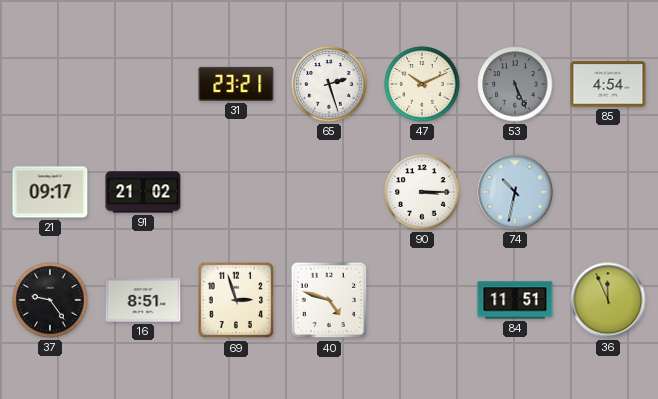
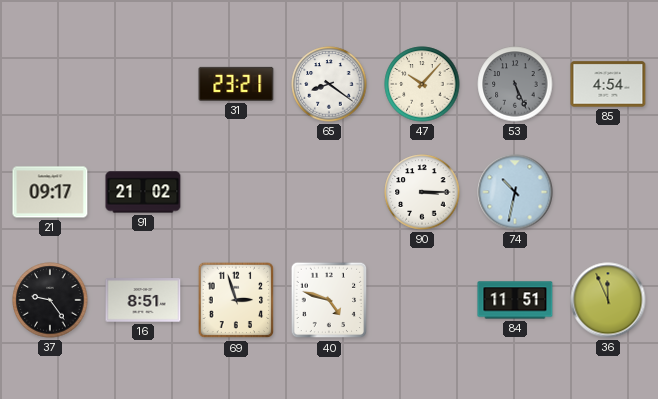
65: 2:27 -> 8:21
47: 10:11 -> 10:07
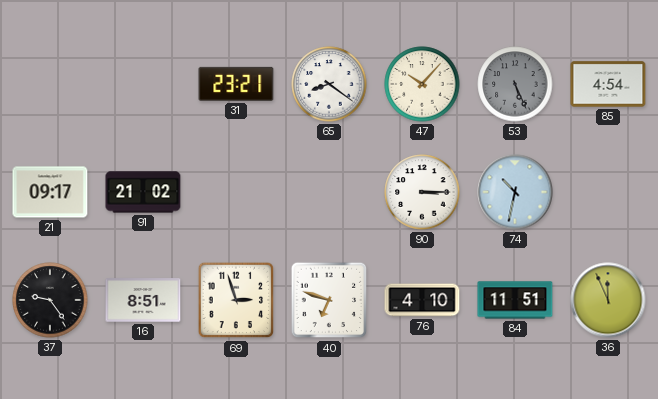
40: 4:48 -> 6:48
76: none -> 4:10
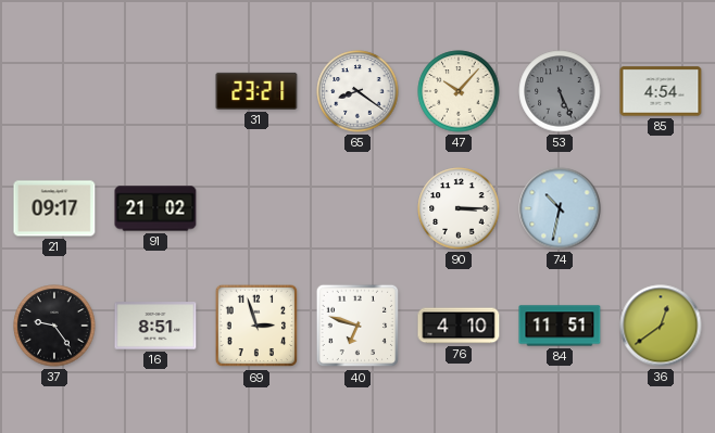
36: 11:56 -> 12:39
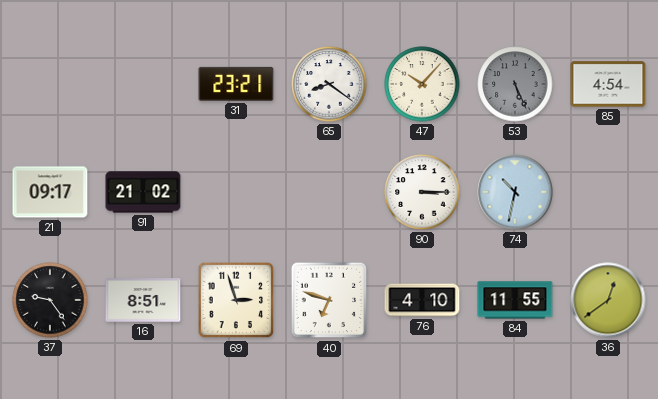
84: 11:51 -> 11:55
